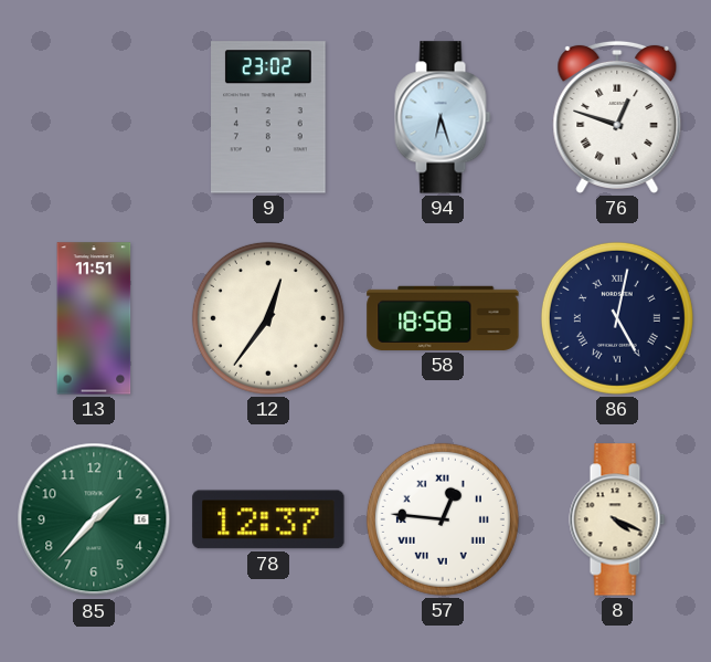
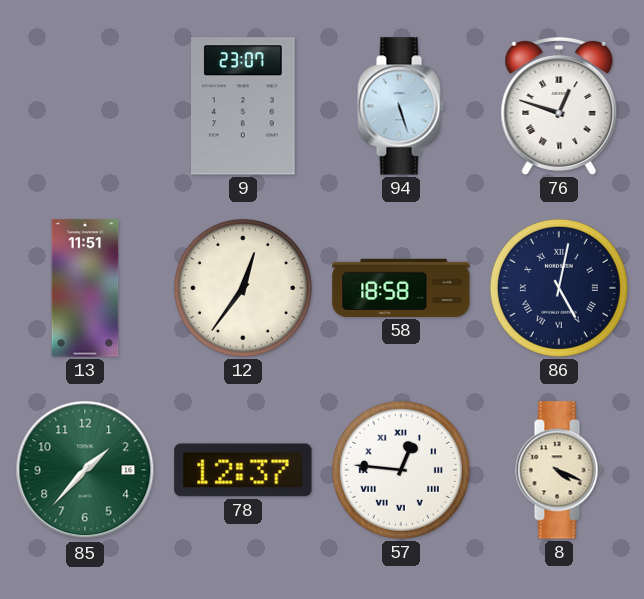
9: 23:02 -> 23:07
94: 6:27 -> 5:27
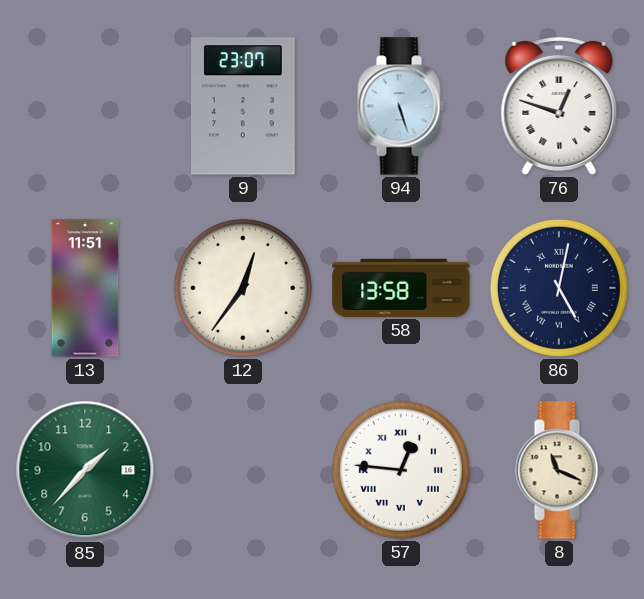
58: 18:58 -> 13:58
78: 12:37 -> none
8: 4:19 -> 11:19
